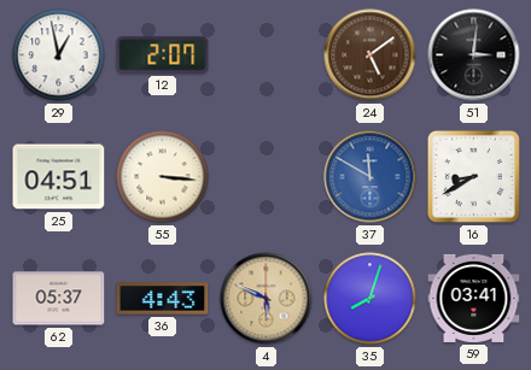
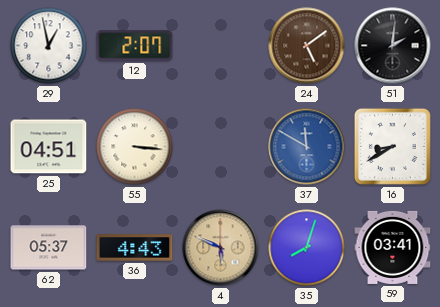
51: 3:01 -> 2:01
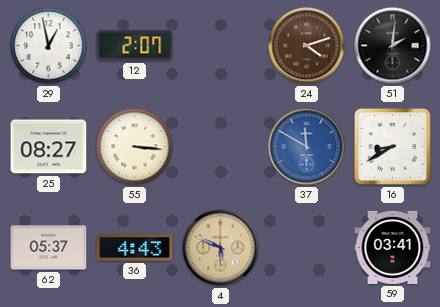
24: 5:09 -> 4:12
25: 04:51 -> 08:27
35: 8:03 -> none
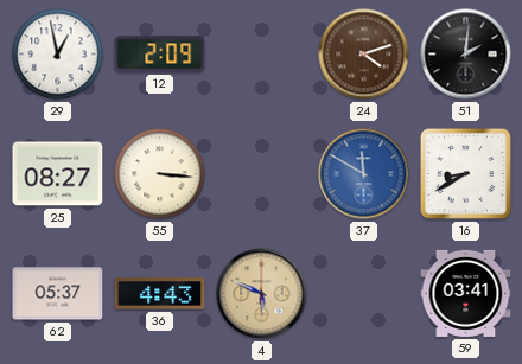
12: 2:07 -> 2:09
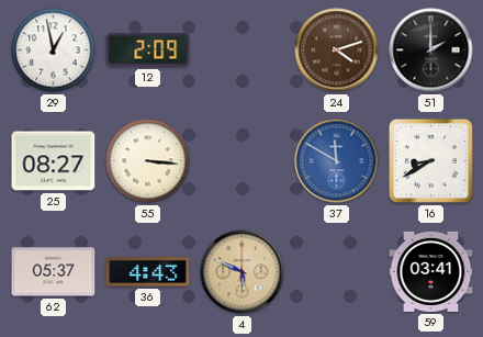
51: 2:01 -> 2:00
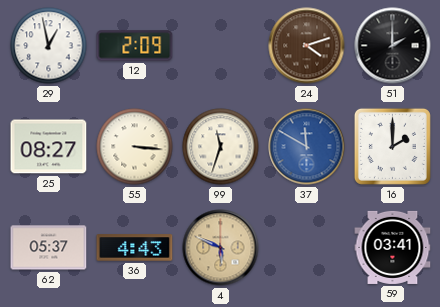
99: none -> 11:33
16: 8:40 -> 2:00
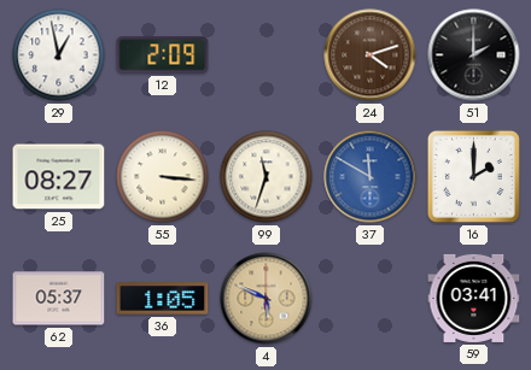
36: 4:43 -> 1:05
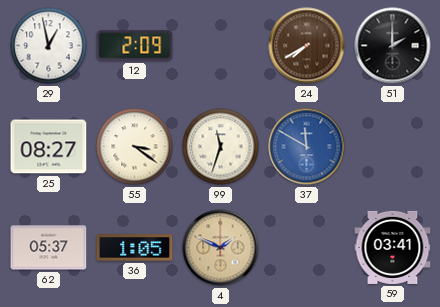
24: 4:12 -> 7:40
55: 3:16 -> 3:21
16: 2:00 -> none
4: 5:49 -> 1:49
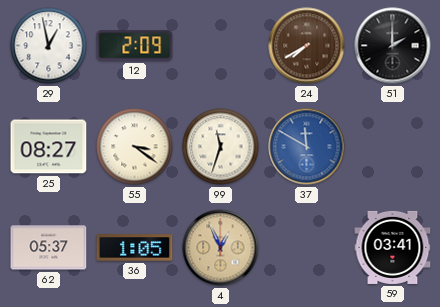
4: 1:49 -> 12:56
